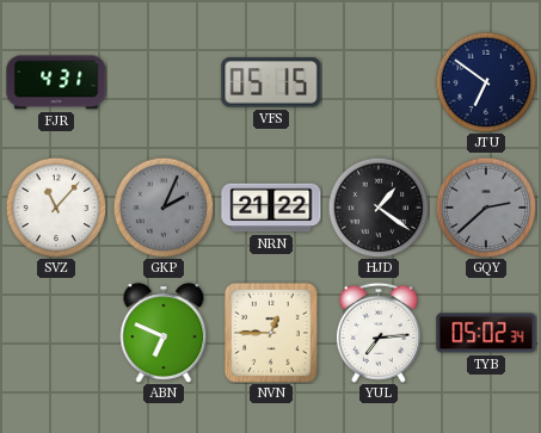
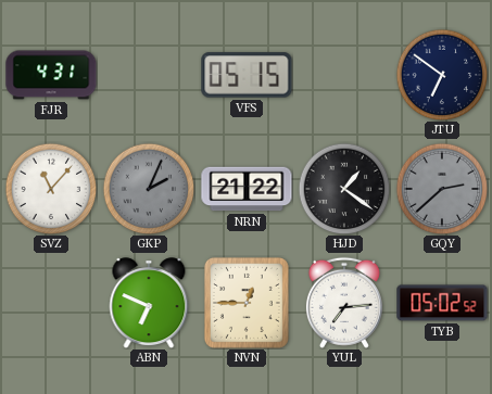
TYB: 05:02:34 -> 05:02:52
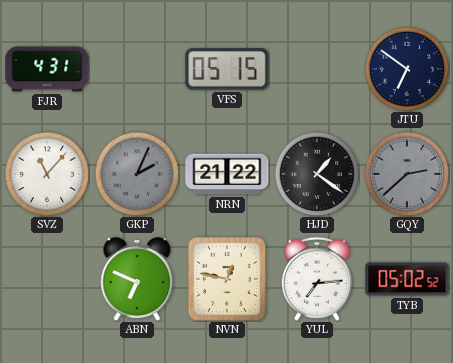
NVN: 12:45 -> 12:47
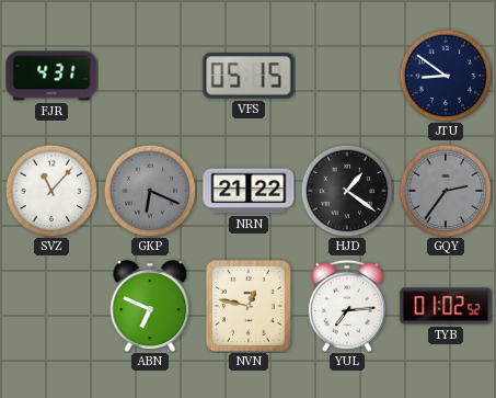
JTU: 6:51 -> 8:51
GKP: 2:04 -> 6:19
GQY: 2:38 -> 2:36
TYB: 05:02 -> 01:02
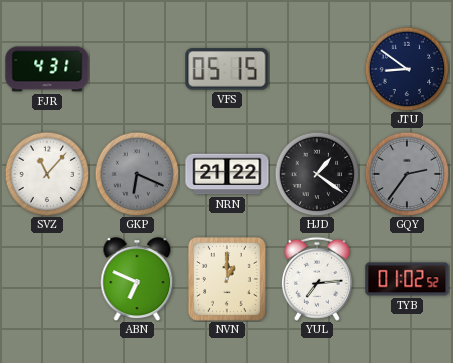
NVN: 12:47 -> 1:00
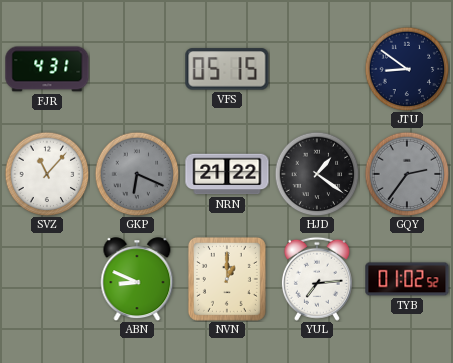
ABN: 6:49 -> 8:49
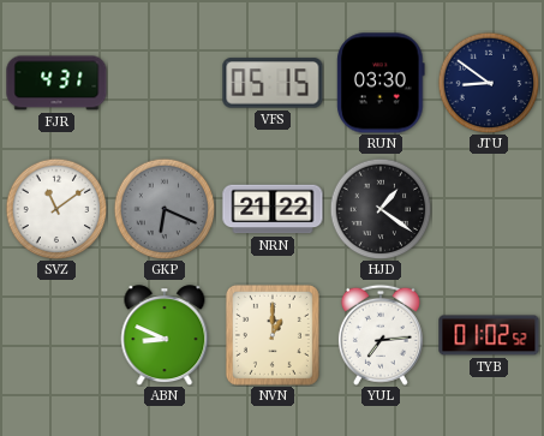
RUN: none -> 03:30
SVZ: 11:07 -> 11:09
GQY: 2:36 -> none
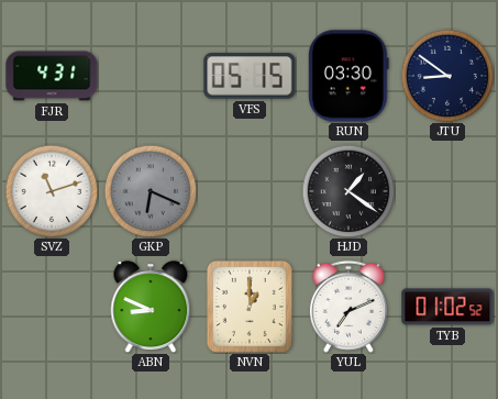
SVZ: 11:09 -> 11:12
NRN: 21:22 -> none
YUL: 7:14 -> 7:11
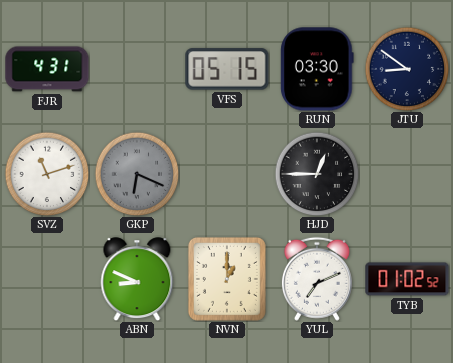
HJD: 1:21 -> 12:45
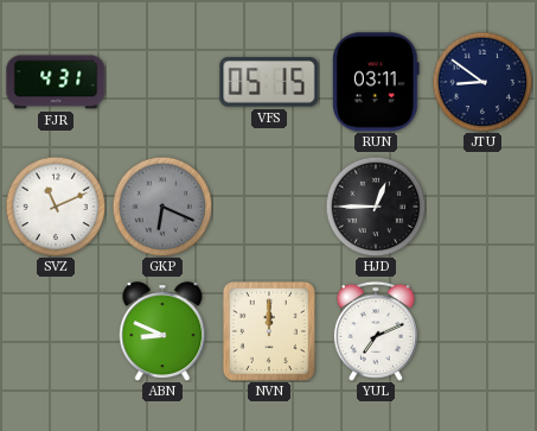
RUN: 03:30 -> 03:11
SVZ: 11:12 -> 11:11
NVN: 1:00 -> 12:00
TYB: 01:02 -> none
